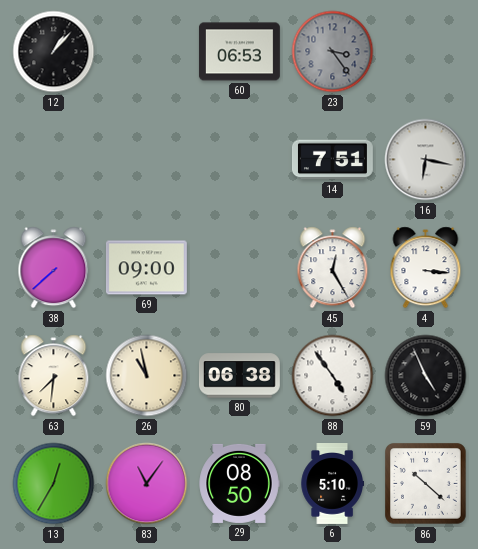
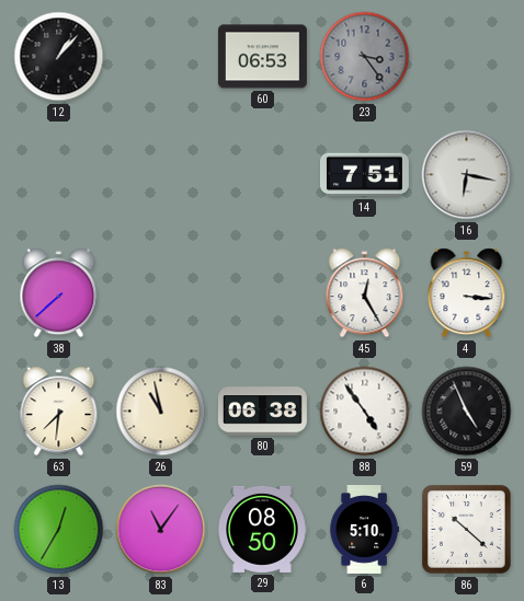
69: 09:00 -> none
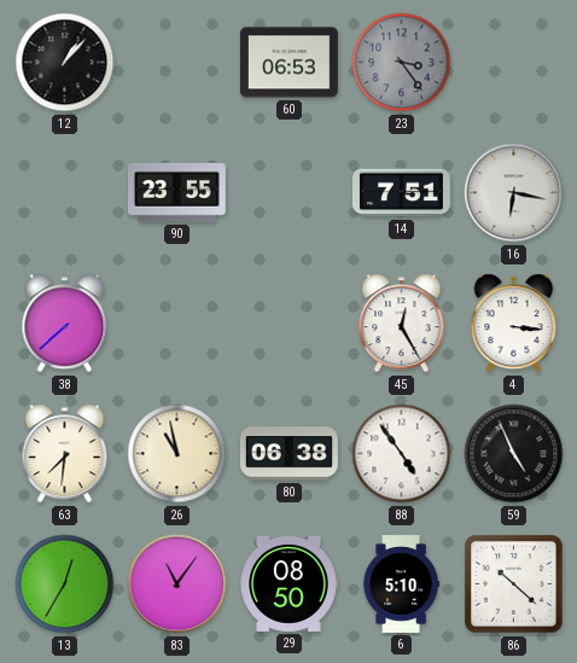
90: none -> 23:55
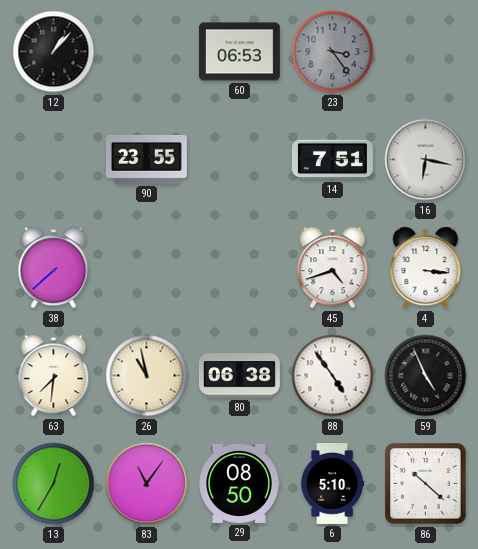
45: 12:25 -> 4:42
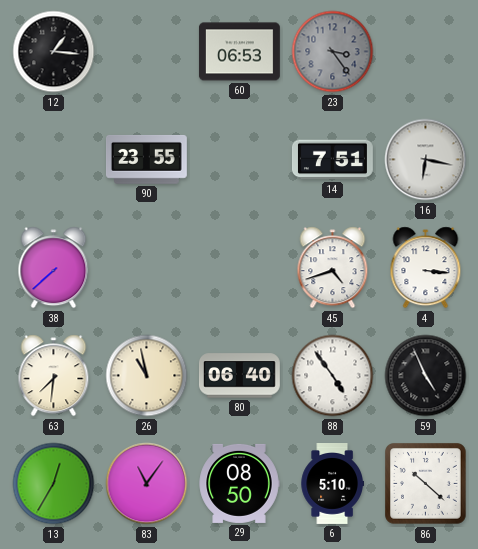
12: 1:07 -> 1:16
80: 06:38 -> 06:40
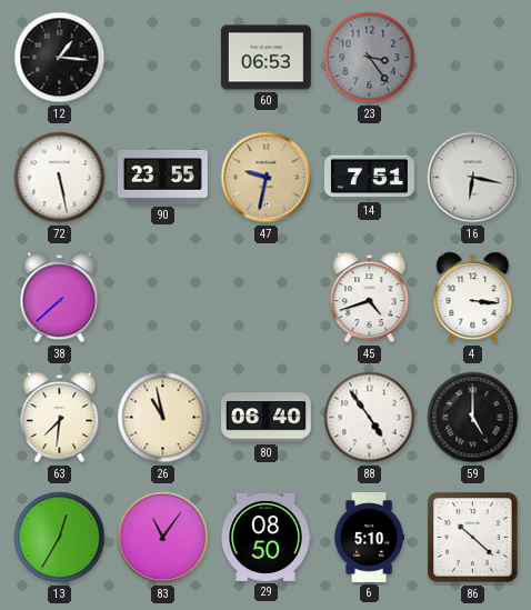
72: none -> 5:28
47: none -> 9:32
59: 4:56 -> 5:00
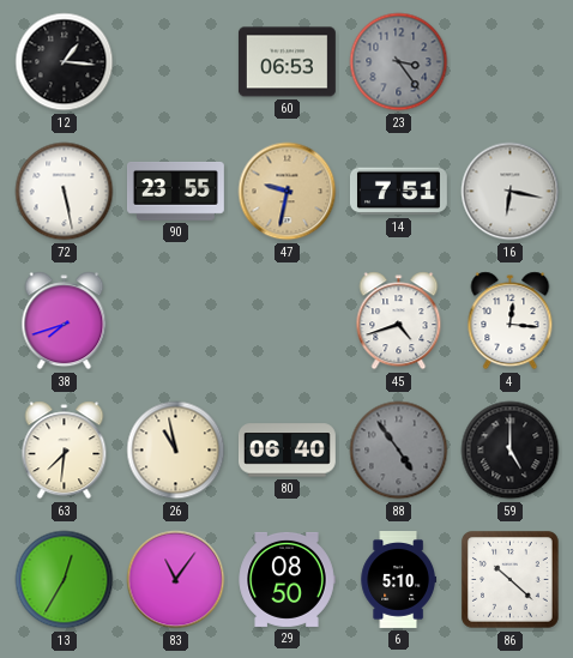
38: 7:38 -> 7:42
4: 3:16 -> 12:16
88 dial: white -> grey
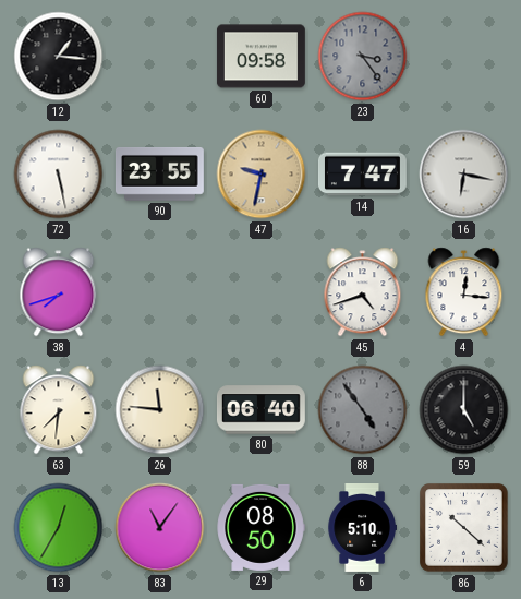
60: 06:53 -> 09:58
14: 7:51 -> 7:47
26: 10:58 -> 11:46
